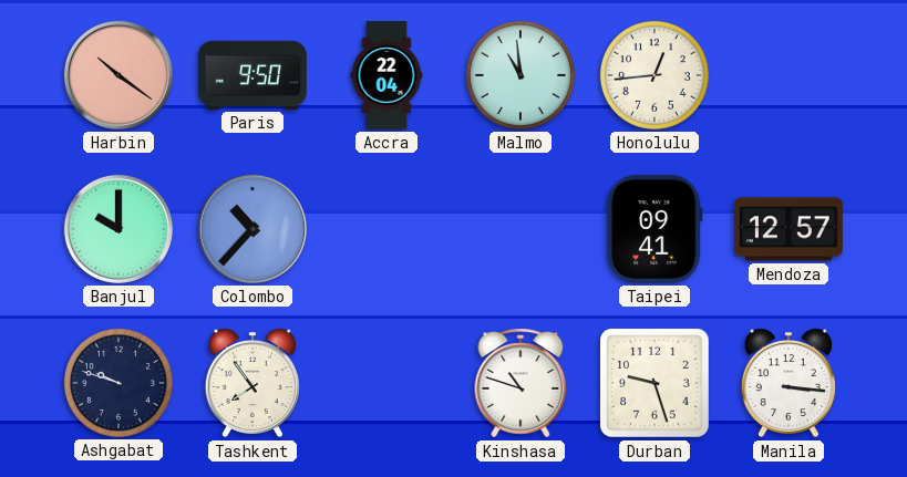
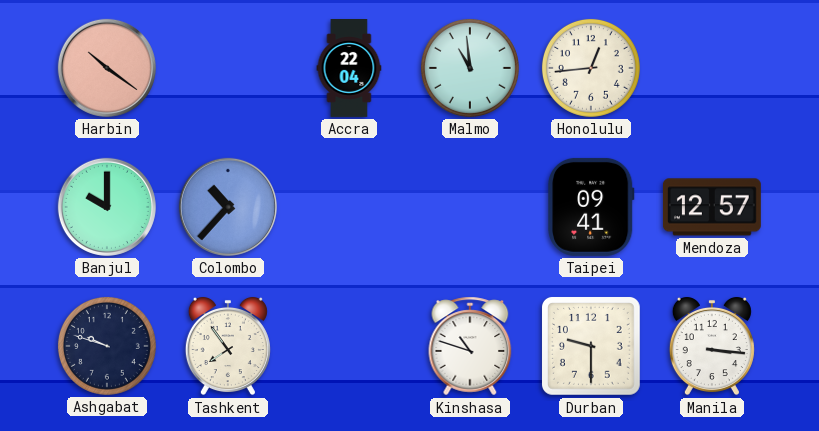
Paris: 9:50 -> none
Durban: 9:27 -> 9:30
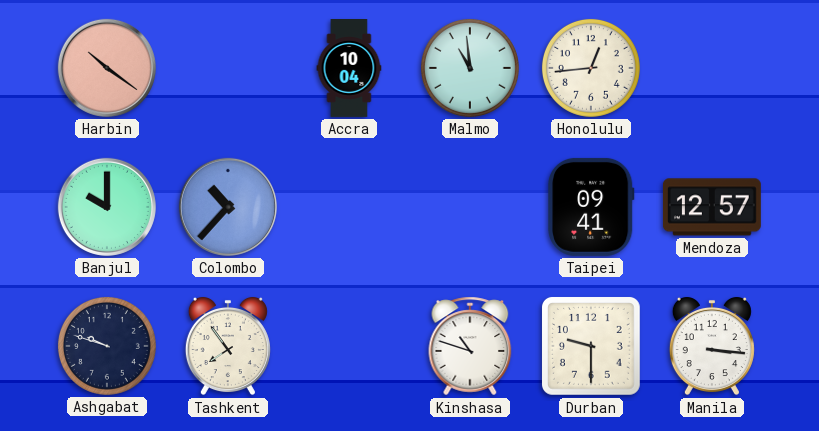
Accra: 22:04 -> 10:04
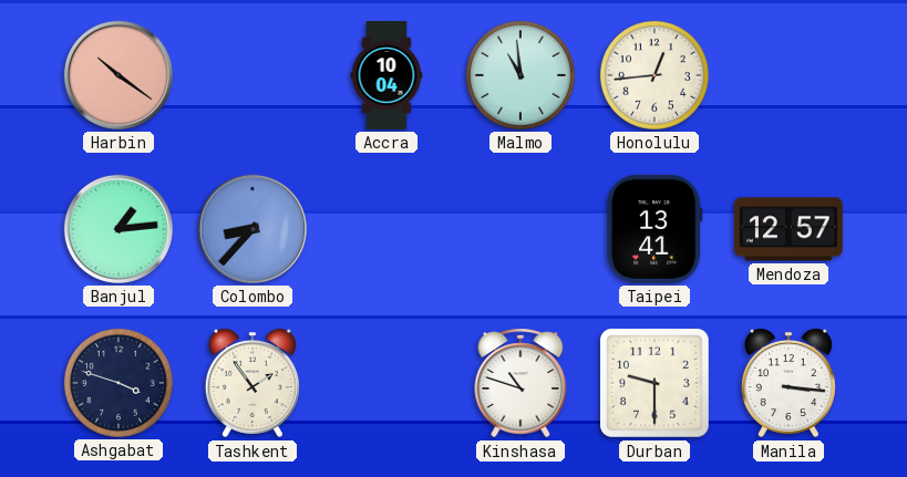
Banjul: 10:00 -> 1:14
Colombo: 10:37 -> 8:37
Taipei: 09:41 -> 13:41
Ashgabat: 9:48 -> 3:48
Tashkent: 7:54 -> 1:54
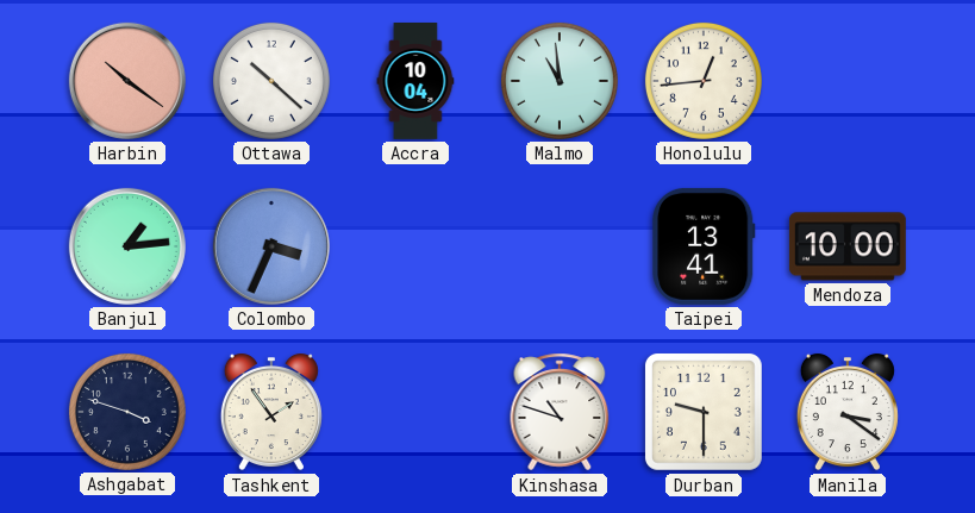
Ottawa: none -> 10:22
Colombo: 8:37 -> 3:34
Mendoza: 12:57 -> 10:00
Manila: 3:16 -> 3:21
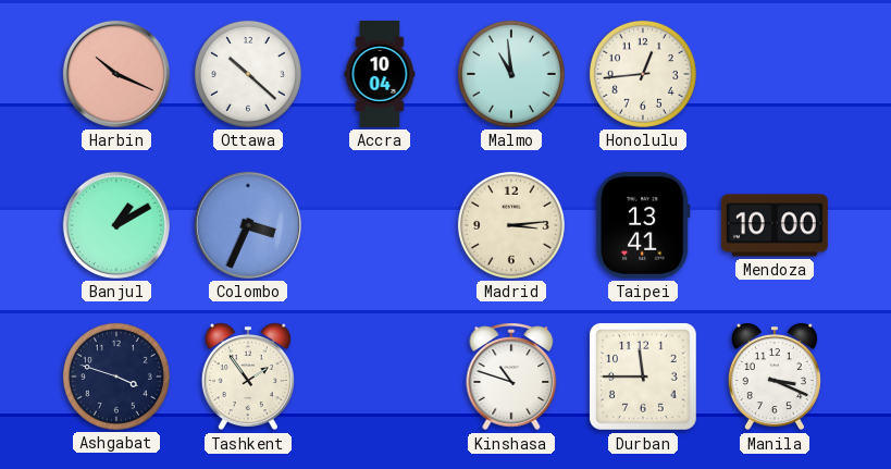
Harbin: 10:21 -> 10:19
Banjul: 1:14 -> 1:10
Madrid: none -> 3:14
Durban: 9:30 -> 11:45
Manila: 3:21 -> 3:19
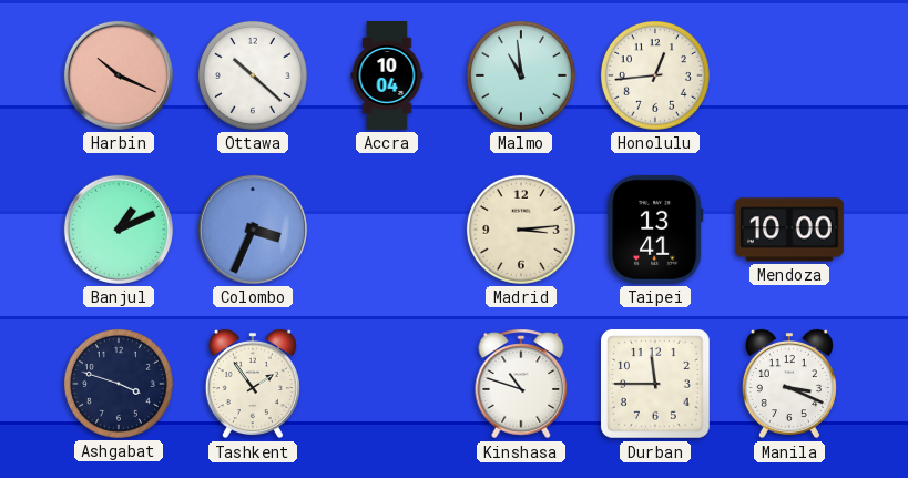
Banjul: 1:10 -> 1:11
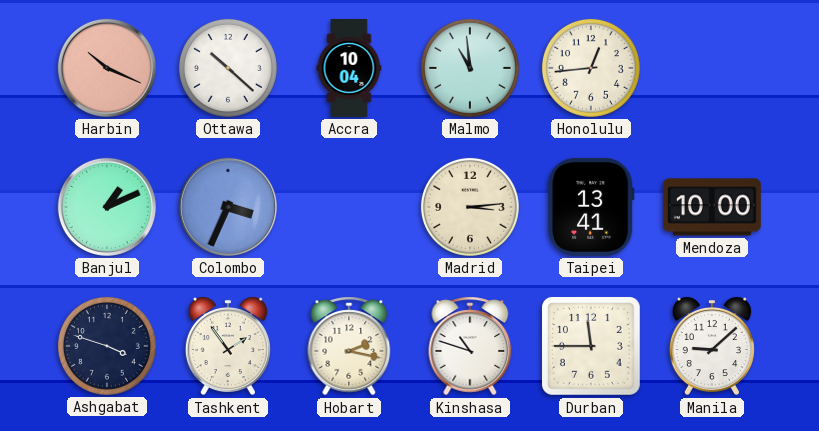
Hobart: none -> 2:17
Manila: 3:19 -> 9:08
